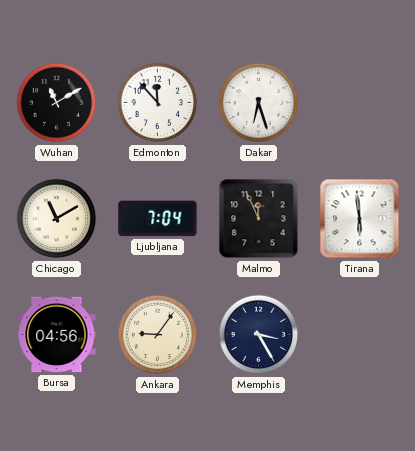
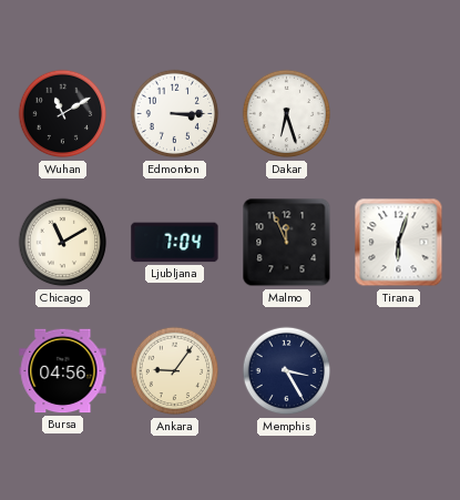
Edmonton: 11:53 -> 3:15
Tirana: 5:59 -> 6:03
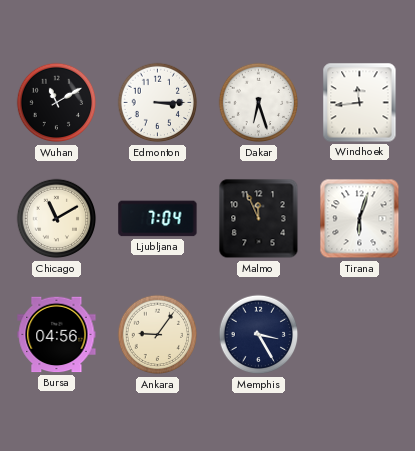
Windhoek: none -> 11:44
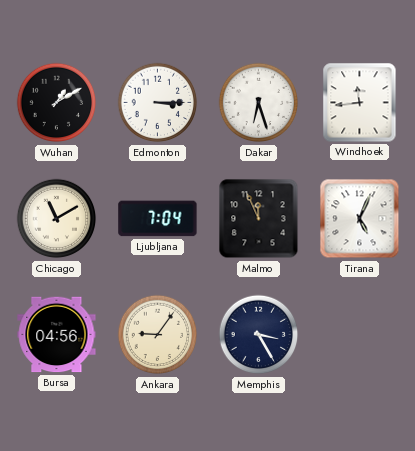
Wuhan: 11:10 -> 1:10
Tirana: 6:03 -> 5:04
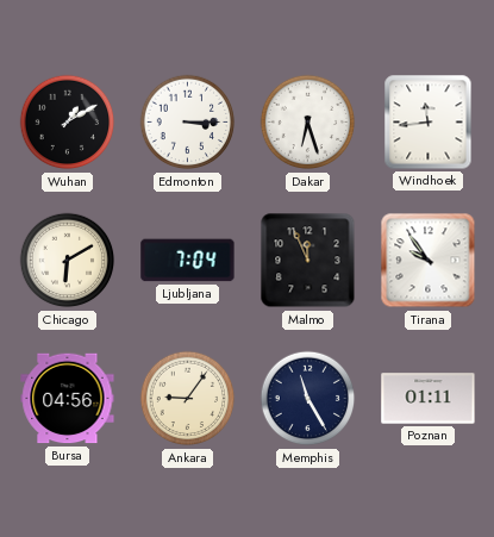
Chicago: 11:10 -> 6:10
Tirana: 5:04 -> 9:54
Memphis: 3:25 -> 11:25
Poznan: none -> 01:11
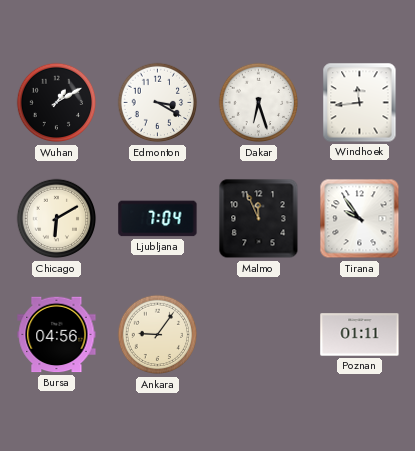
Edmonton: 3:15 -> 3:20
Memphis: 11:25 -> none
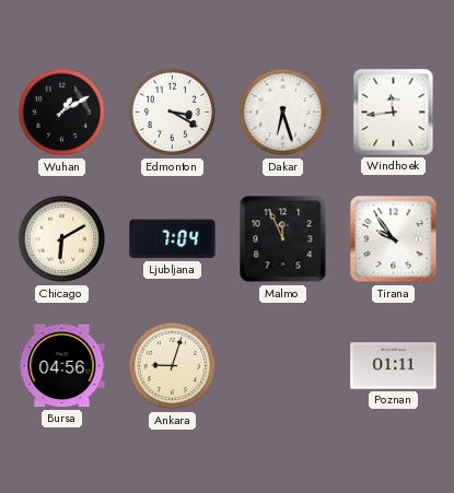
Ankara: 9:06 -> 9:03
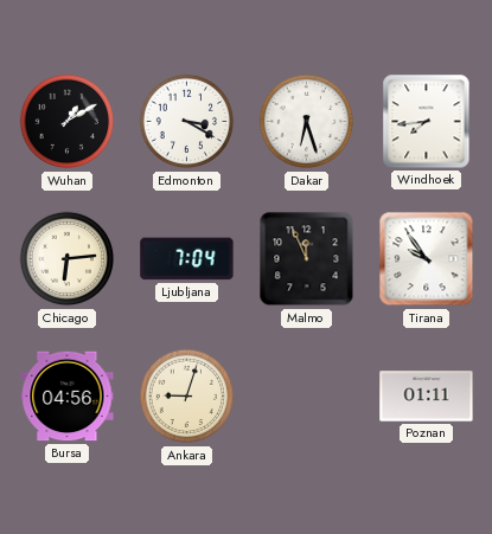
Windhoek: 11:44 -> 7:44
Chicago: 6:10 -> 6:14
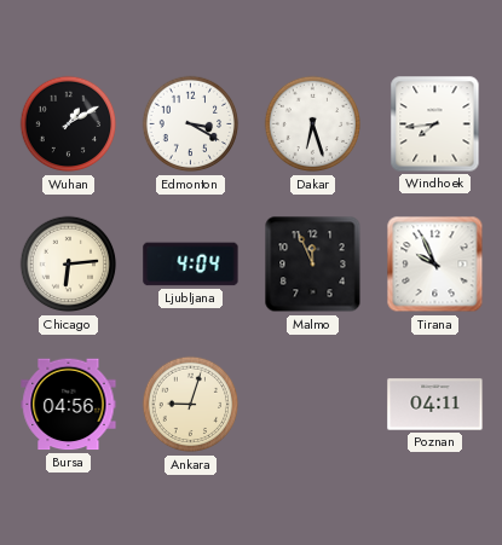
Ljubljana: 7:04 -> 4:04
Tirana: 9:54 -> 9:56
Poznan: 01:11 -> 04:11
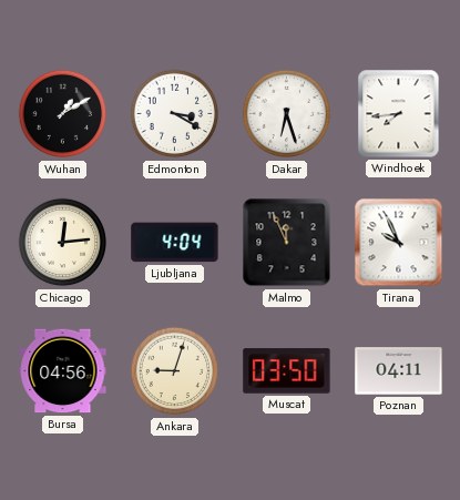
Chicago: 6:14 -> 12:14
Muscat: none -> 03:50
